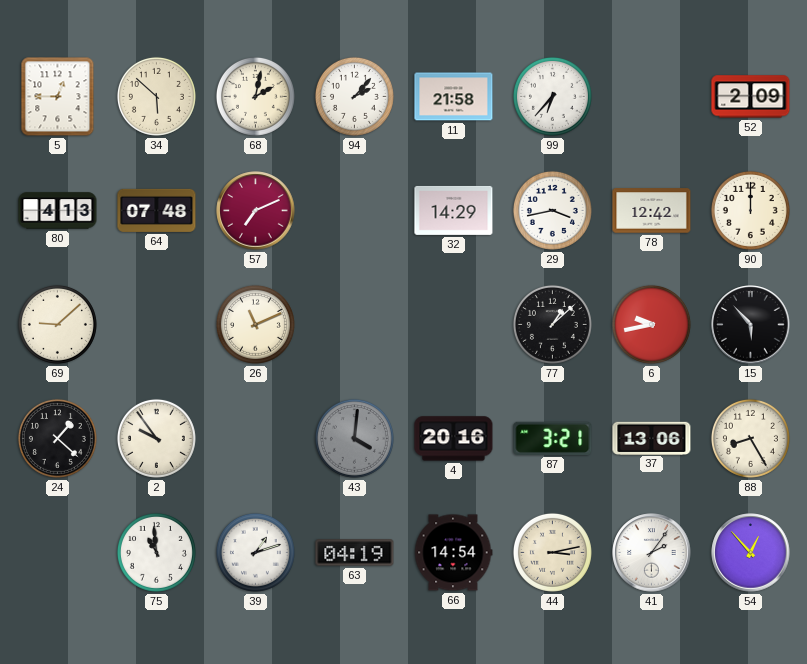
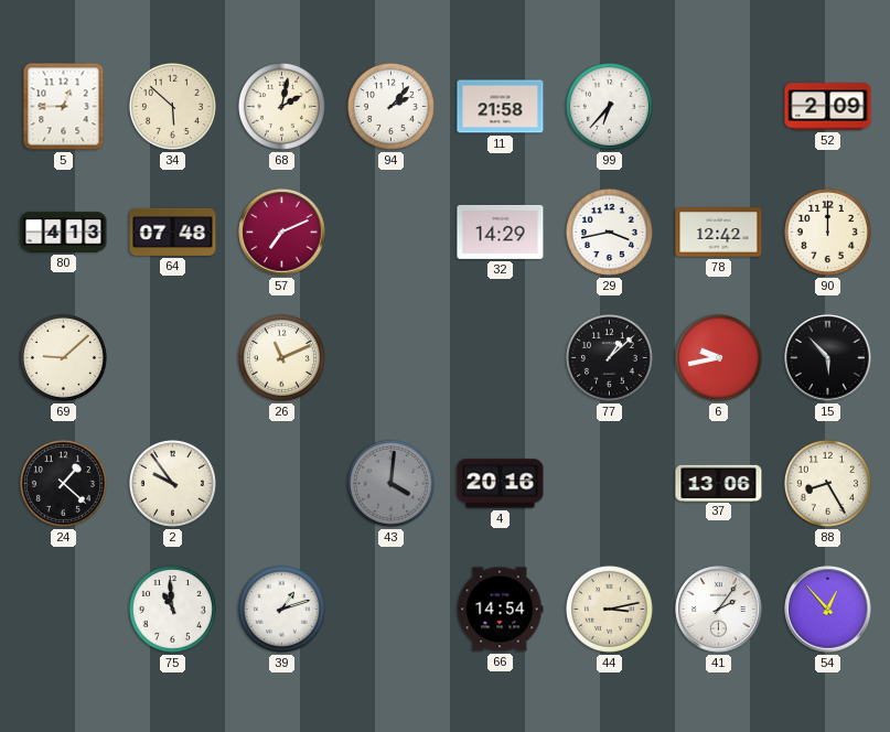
87: 3:21 -> none
63: 04:19 -> none
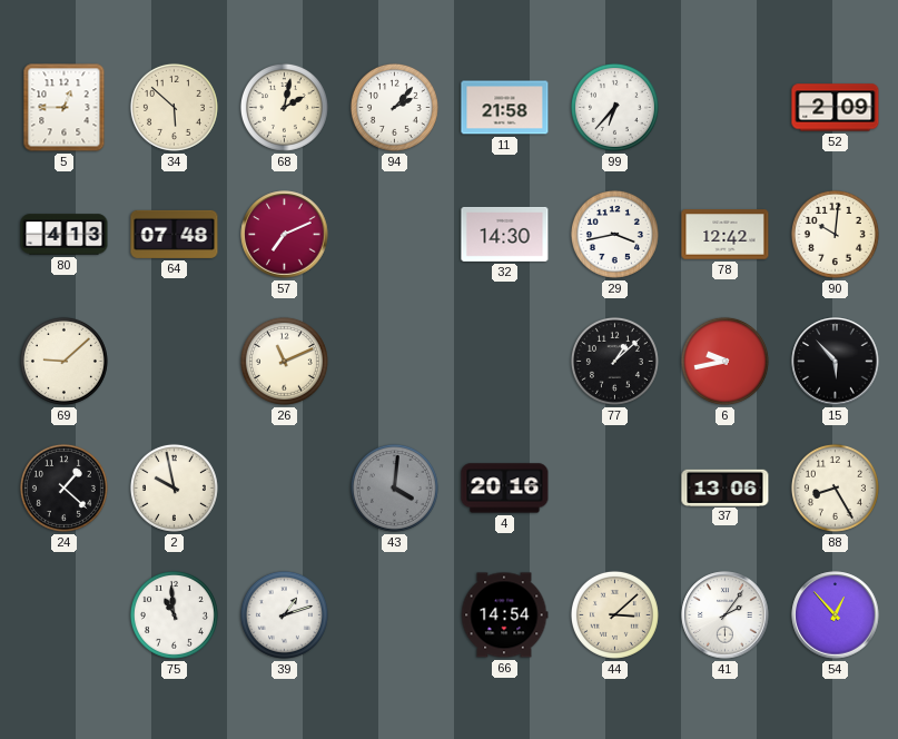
32: 14:29 -> 14:30
90: 12:00 -> 10:01
2: 9:54 -> 9:58
44: 3:13 -> 3:08
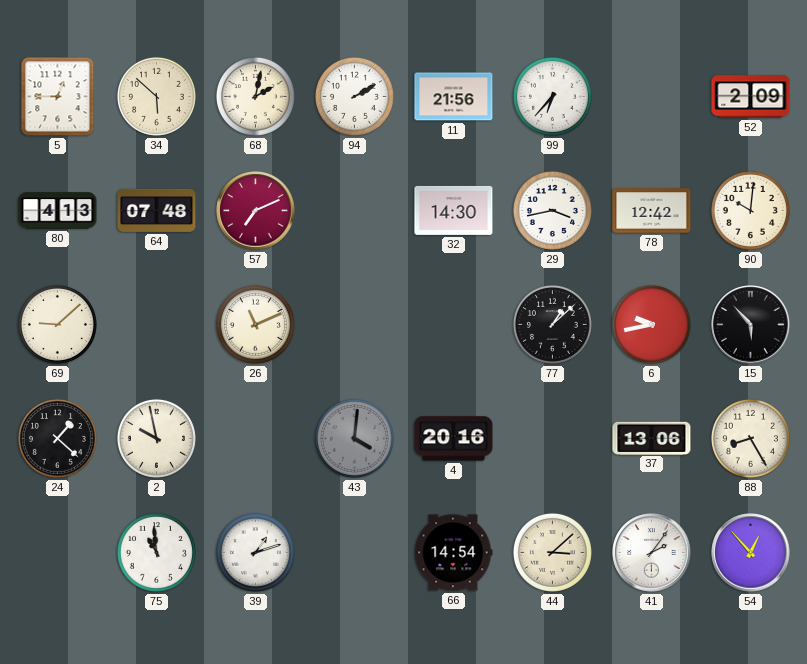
94: 2:07 -> 2:10
11: 21:58 -> 21:56
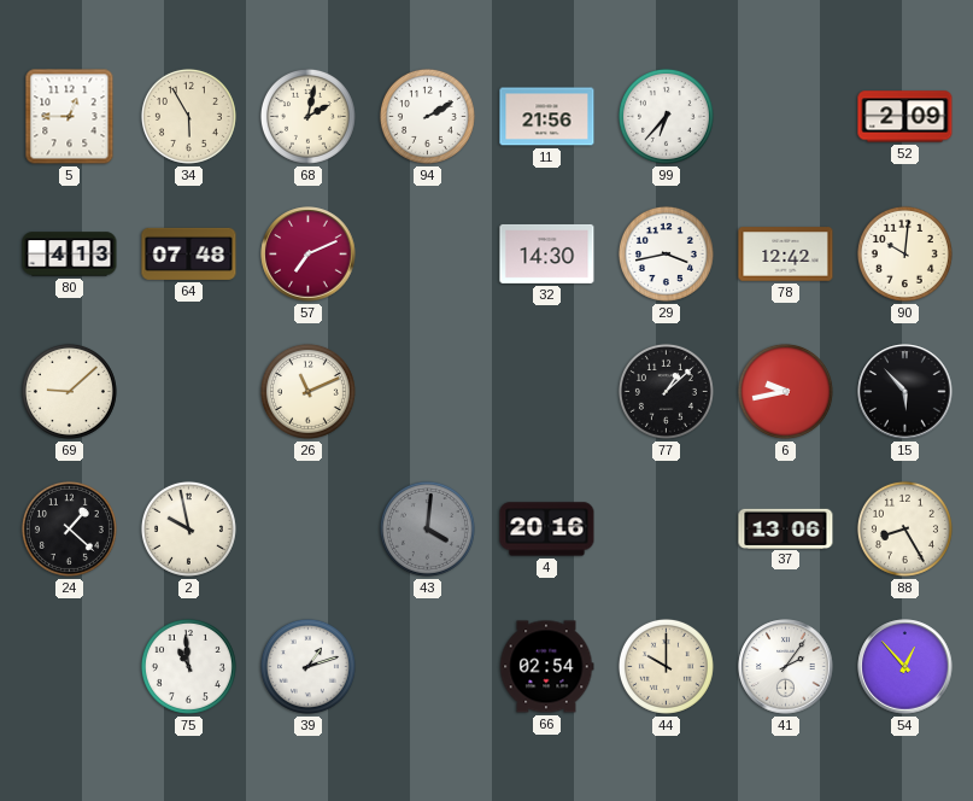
34: 5:52 -> 5:55
66: 14:54 -> 02:54
44: 3:08 -> 10:00
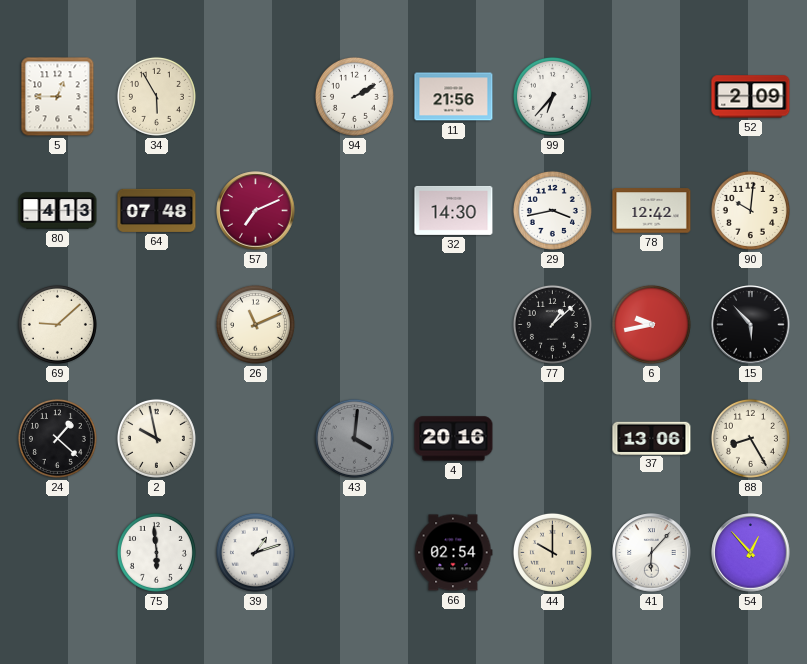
68: 2:02 -> none
75: 10:59 -> 5:59
41: 2:06 -> 6:07
